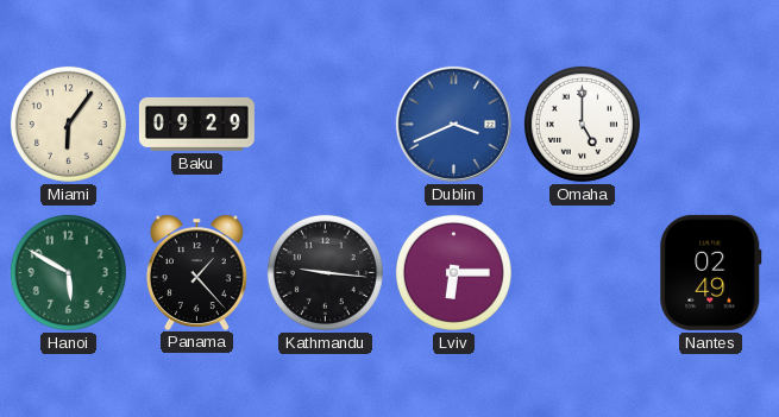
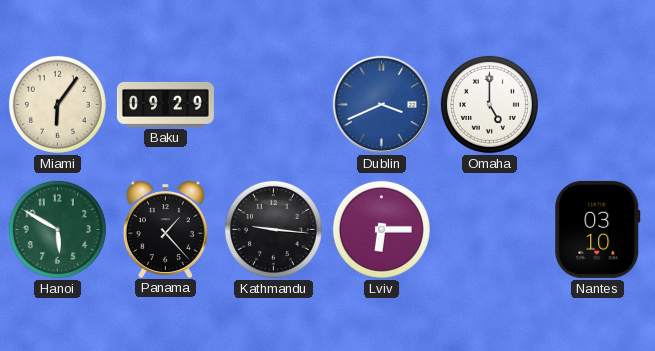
Nantes: 02:49 -> 03:10
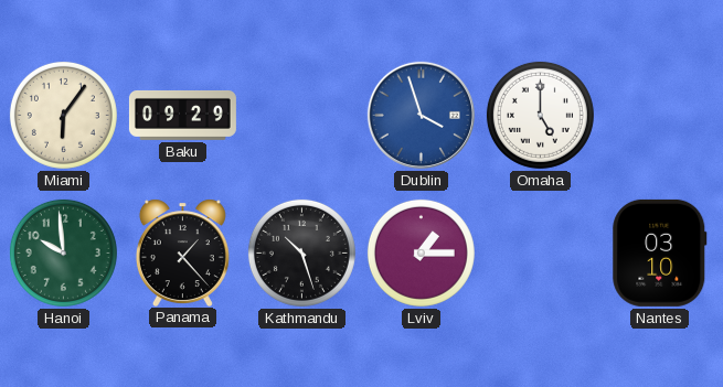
Dublin: 3:41 -> 3:57
Hanoi: 5:50 -> 9:59
Kathmandu: 9:16 -> 10:27
Lviv: 6:15 -> 1:15
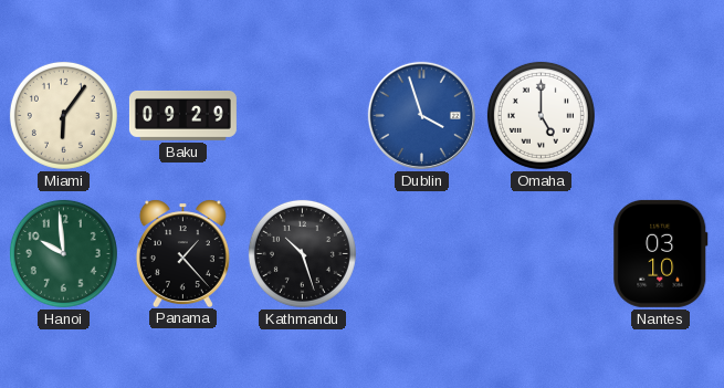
Lviv: 1:15 -> none
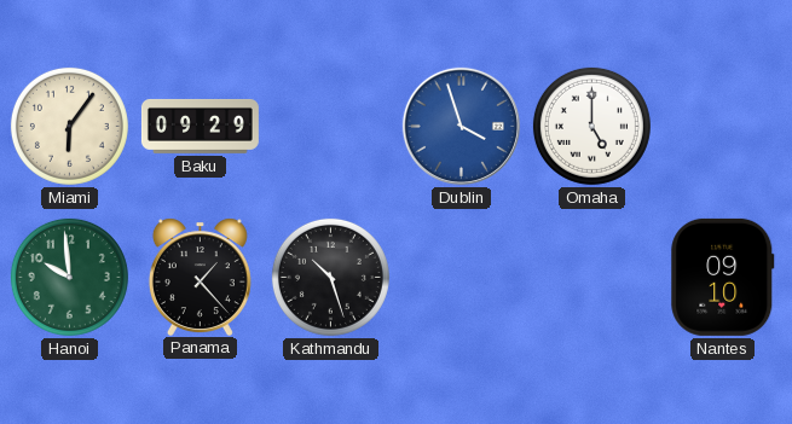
Nantes: 03:10 -> 09:10
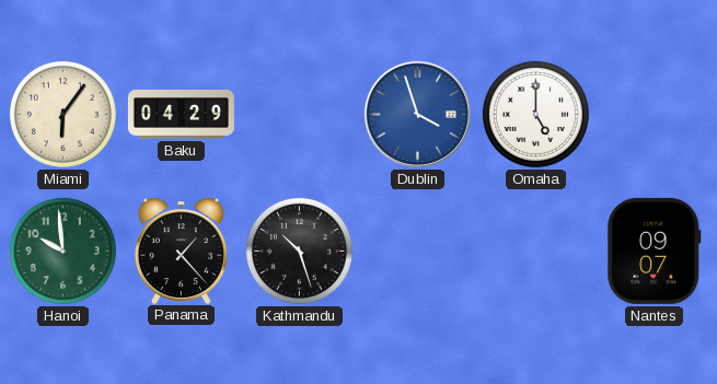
Baku: 09:29 -> 04:29
Nantes: 09:10 -> 09:07
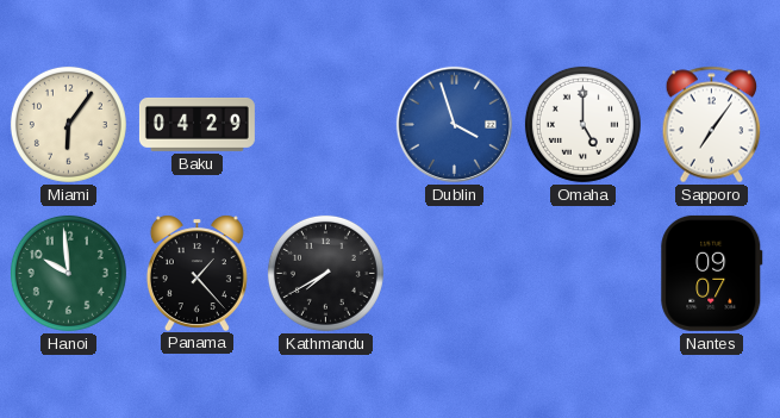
Sapporo: none -> 7:06
Kathmandu: 10:27 -> 7:40
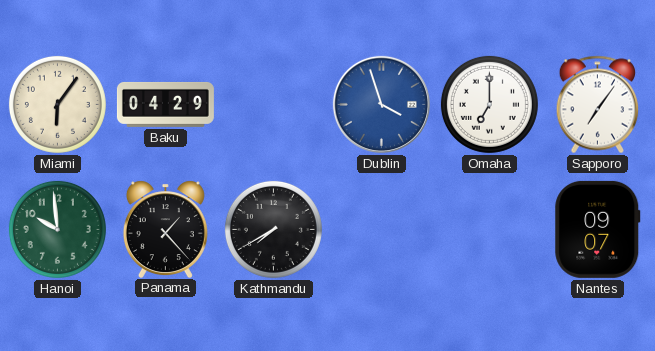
Omaha: 5:00 -> 7:00
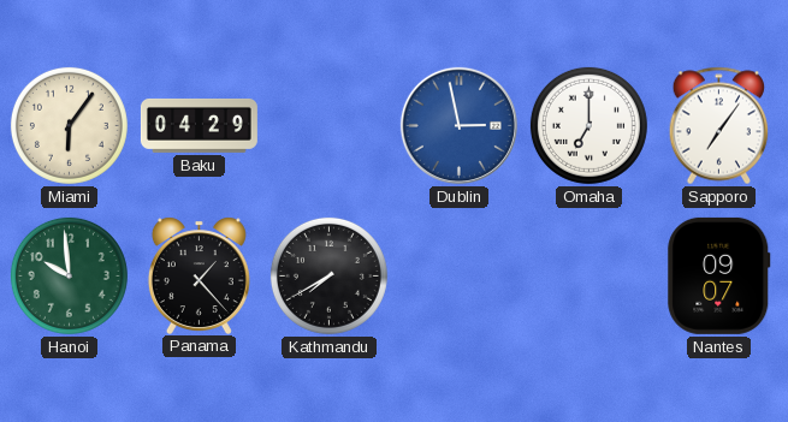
Dublin: 3:57 -> 2:58
